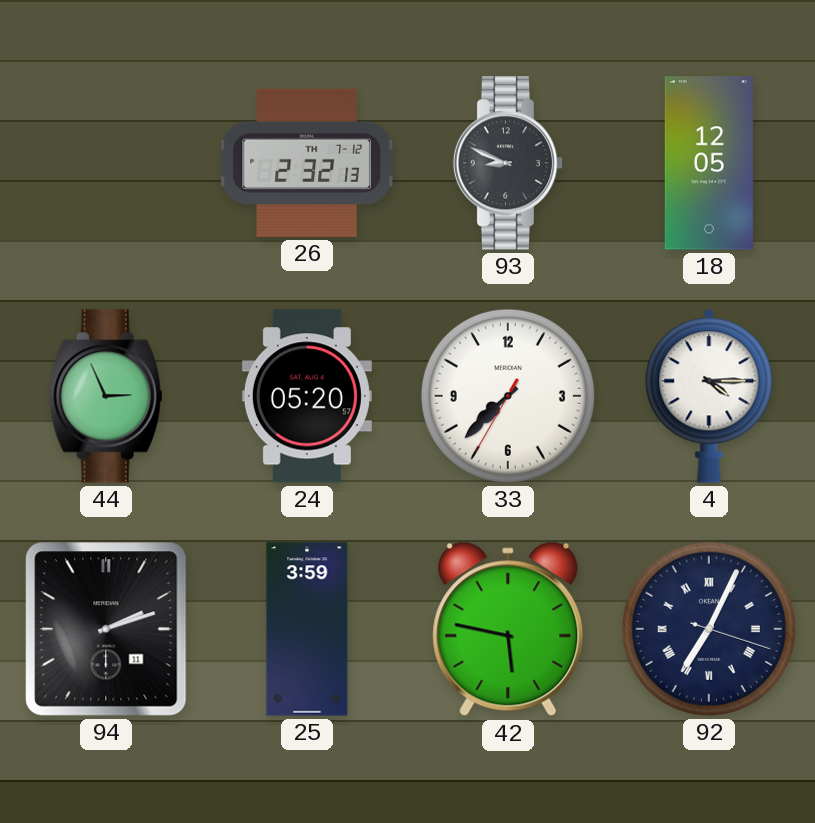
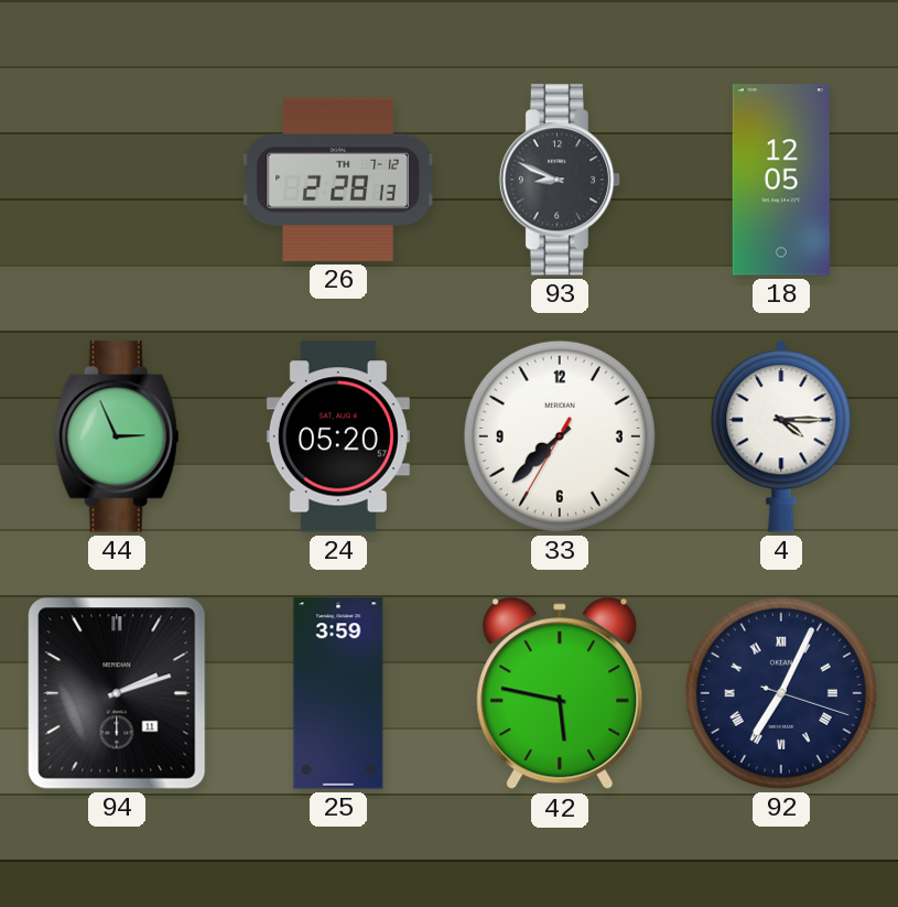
26: 2:32 -> 2:28
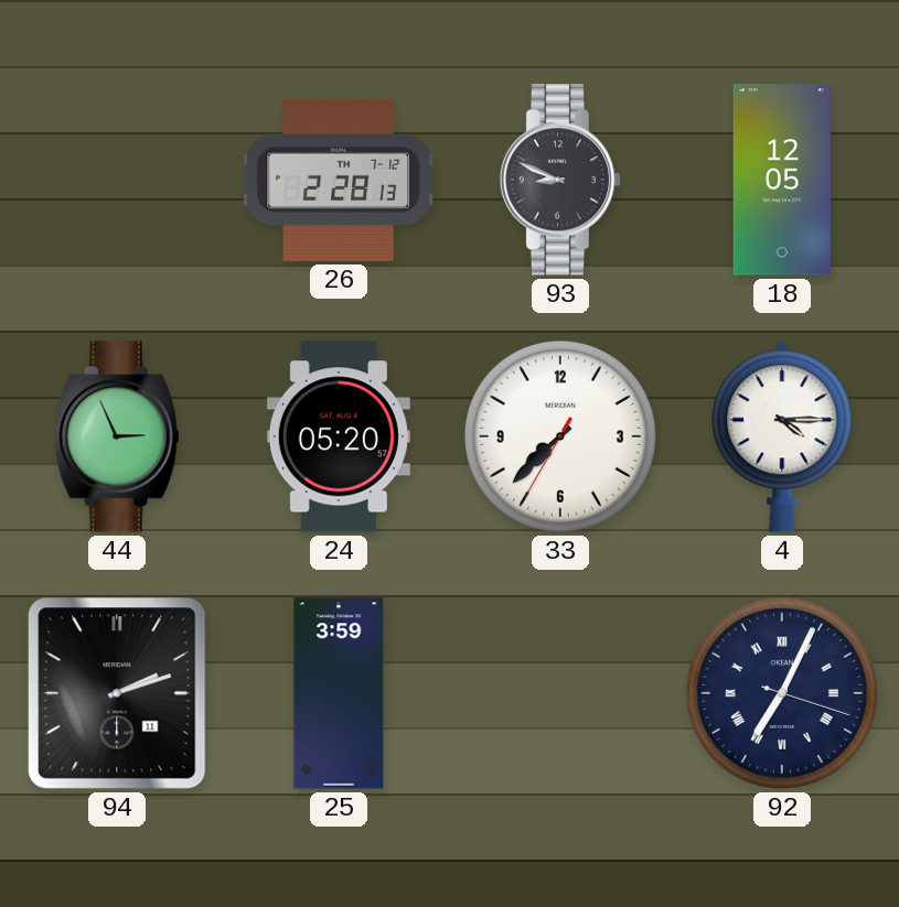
42: 5:47 -> none
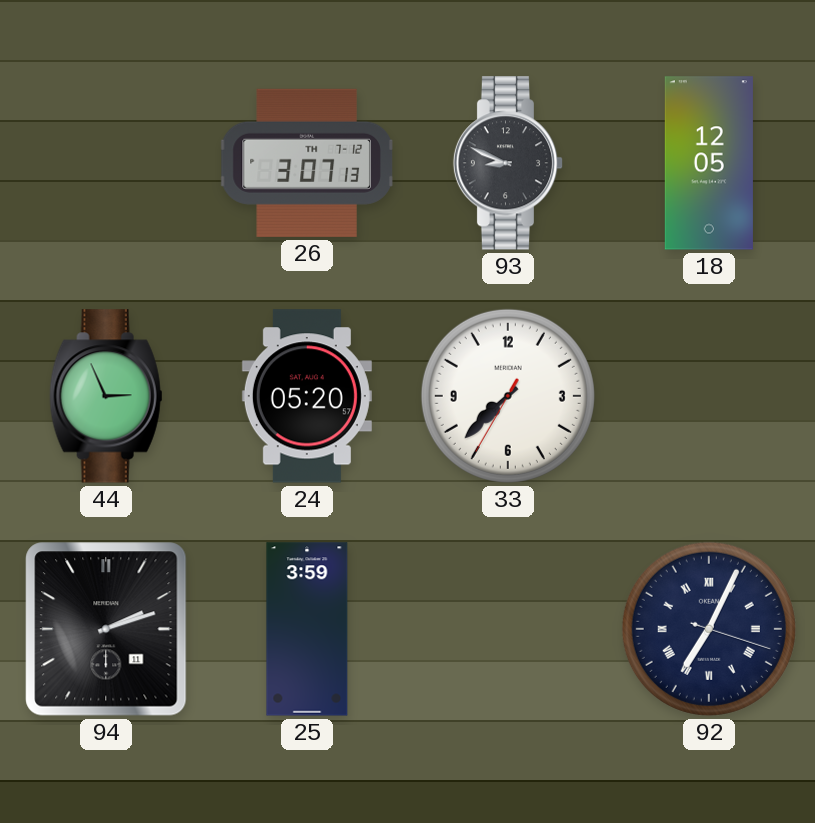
26: 2:28 -> 3:07
4: 4:15 -> none
